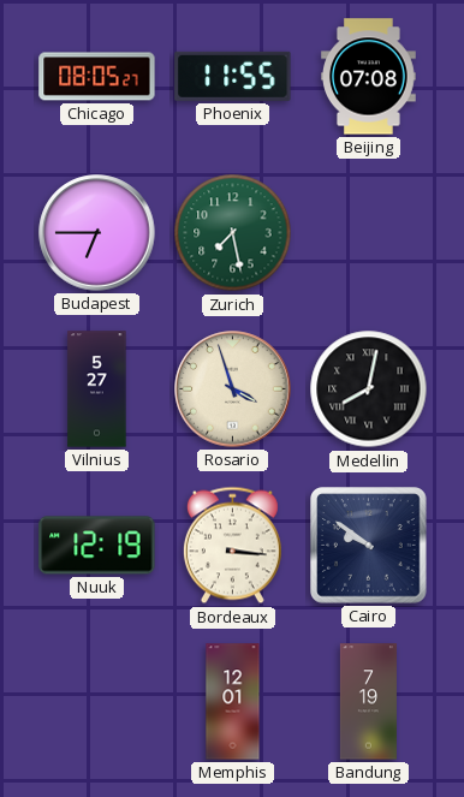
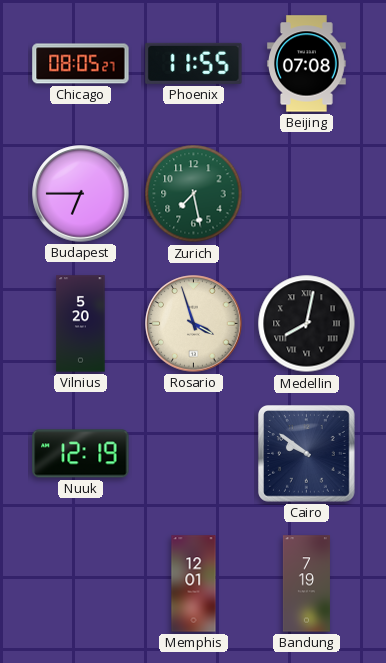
Vilnius: 5:27 -> 5:20
Bordeaux: 3:16 -> none
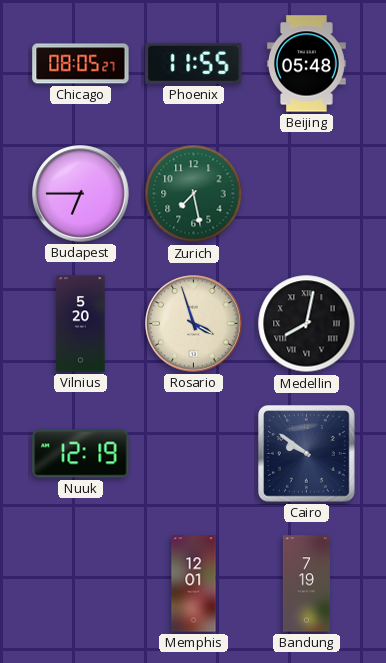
Beijing: 07:08 -> 05:48
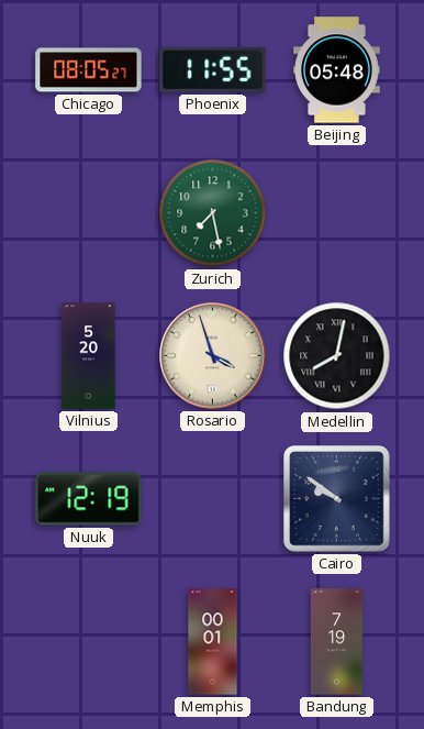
Budapest: 6:45 -> none
Memphis: 12:01 -> 00:01
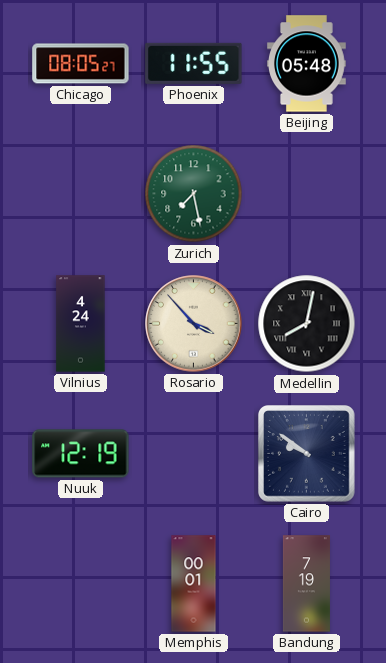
Vilnius: 5:20 -> 4:24
Rosario: 3:57 -> 3:53
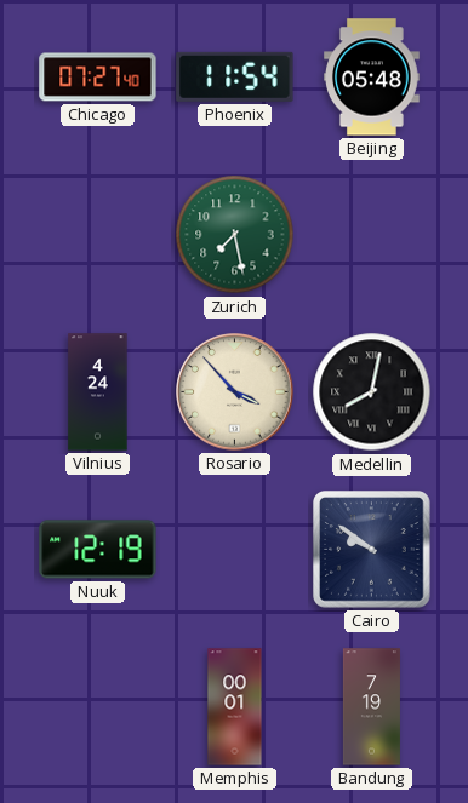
Chicago: 08:05 -> 07:27
Phoenix: 11:55 -> 11:54
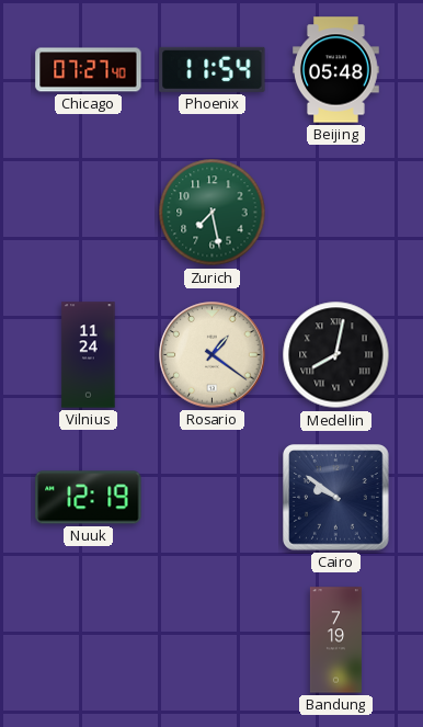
Vilnius: 4:24 -> 11:24
Rosario: 3:53 -> 1:21
Memphis: 00:01 -> none
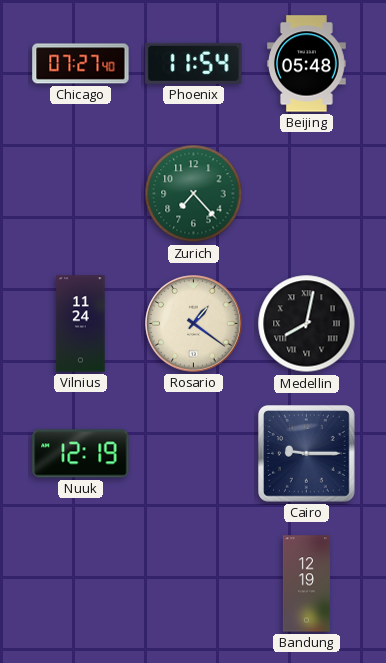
Zurich: 7:28 -> 7:23
Cairo: 9:51 -> 9:15
Bandung: 7:19 -> 12:19
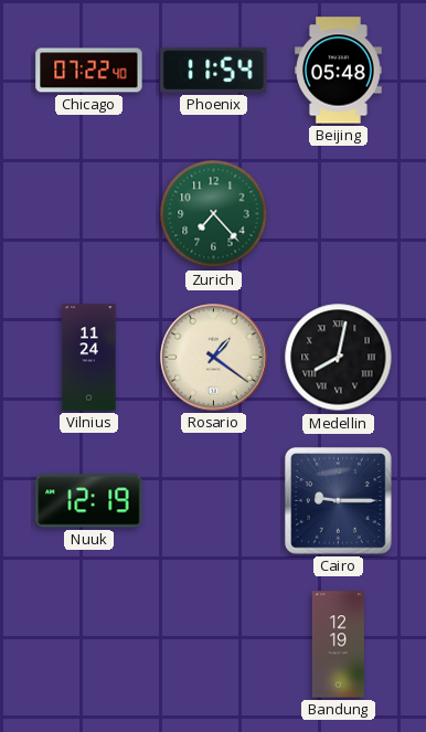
Chicago: 07:27 -> 07:22
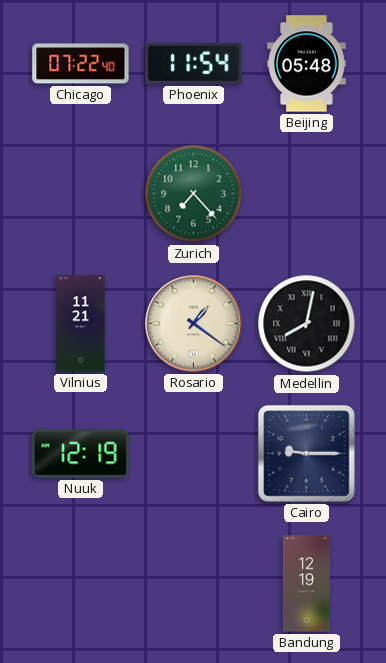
Vilnius: 11:24 -> 11:21
